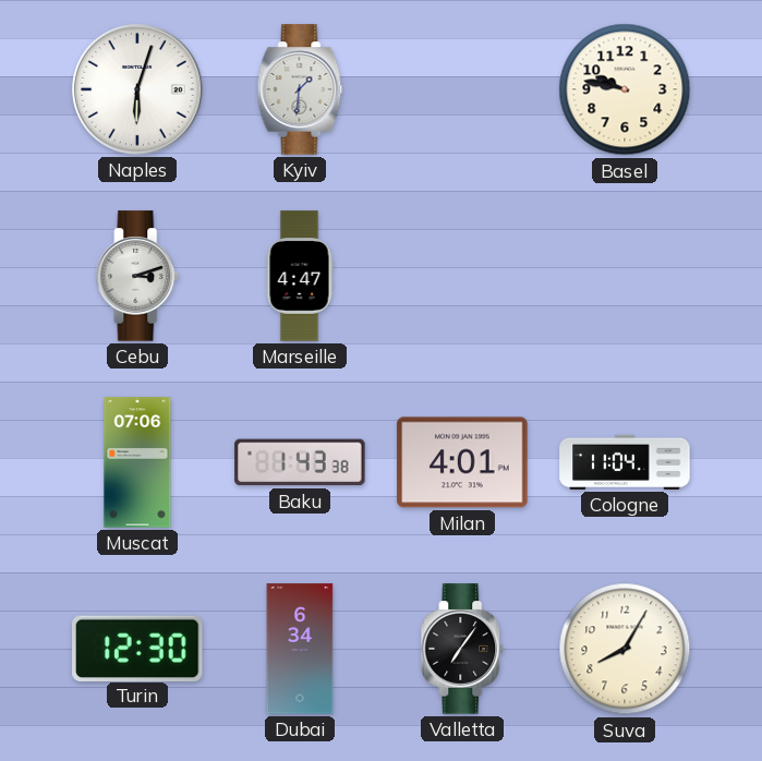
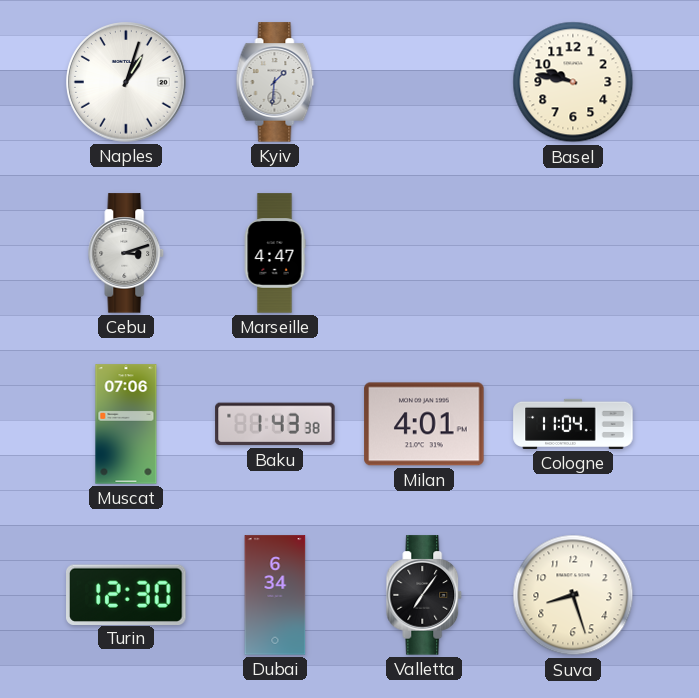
Naples: 6:03 -> 1:03
Suva: 8:05 -> 8:27
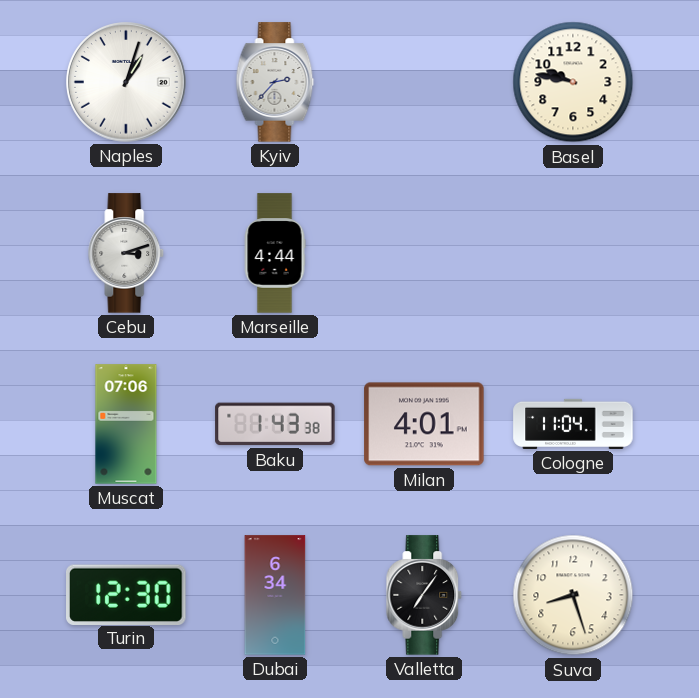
Kyiv: 1:31 -> 2:37
Marseille: 4:47 -> 4:44
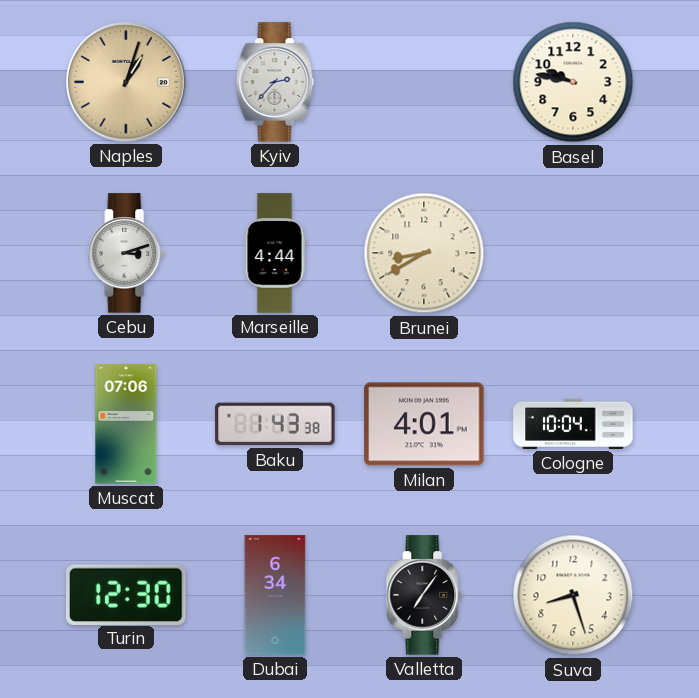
Naples dial: white -> champagne
Brunei: none -> 8:40
Cologne: 11:04 -> 10:04
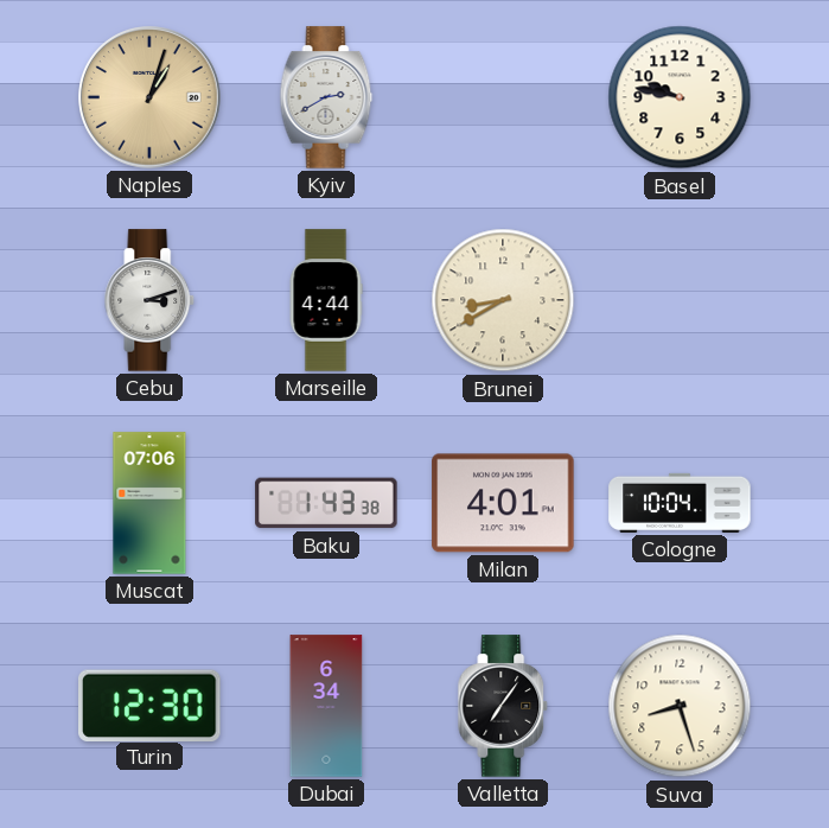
Kyiv: 2:37 -> 2:40
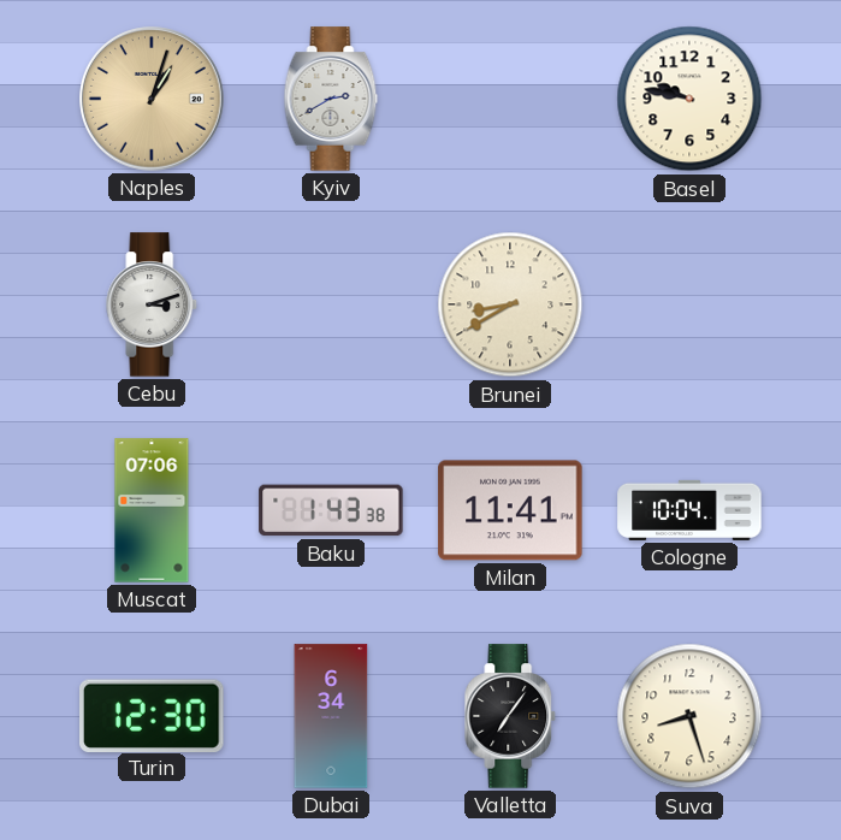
Marseille: 4:44 -> none
Milan: 4:01 -> 11:41
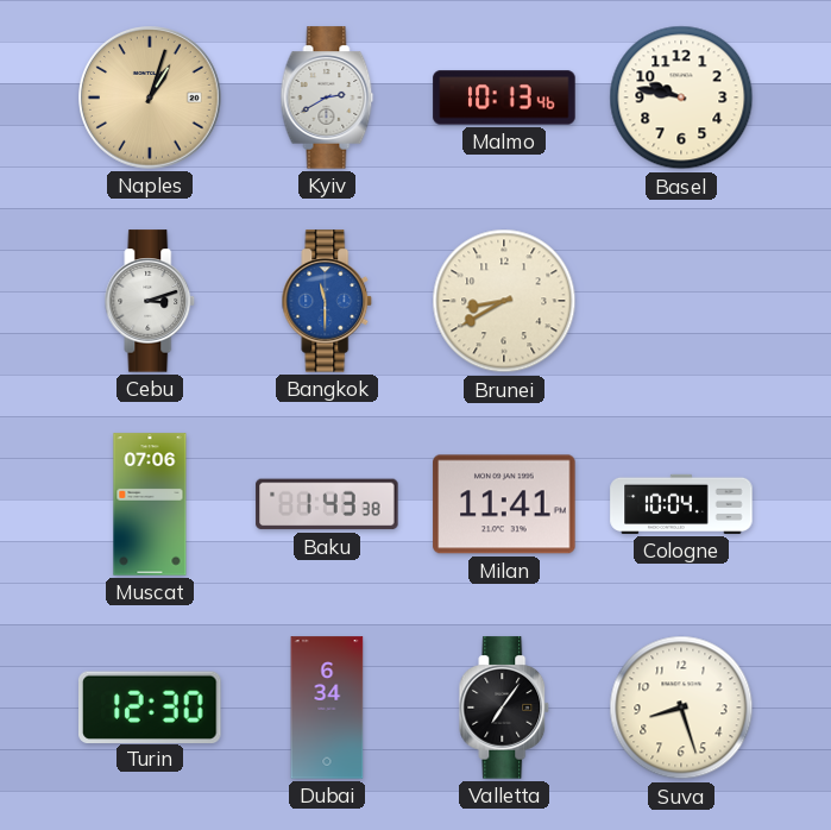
Malmo: none -> 10:13
Bangkok: none -> 11:30
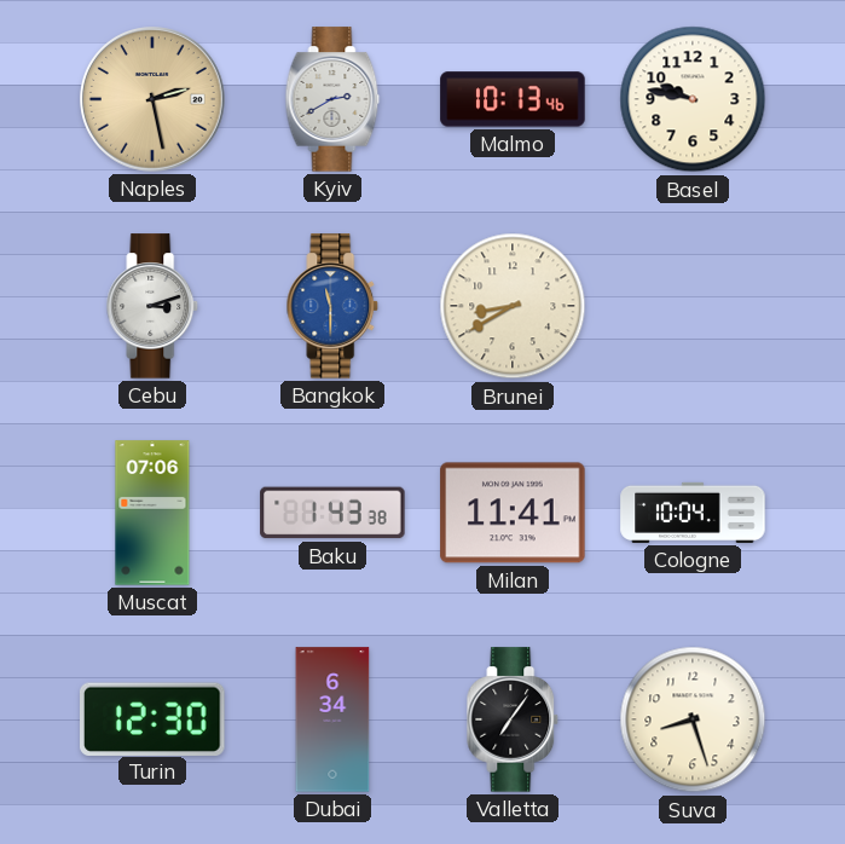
Naples: 1:03 -> 2:28
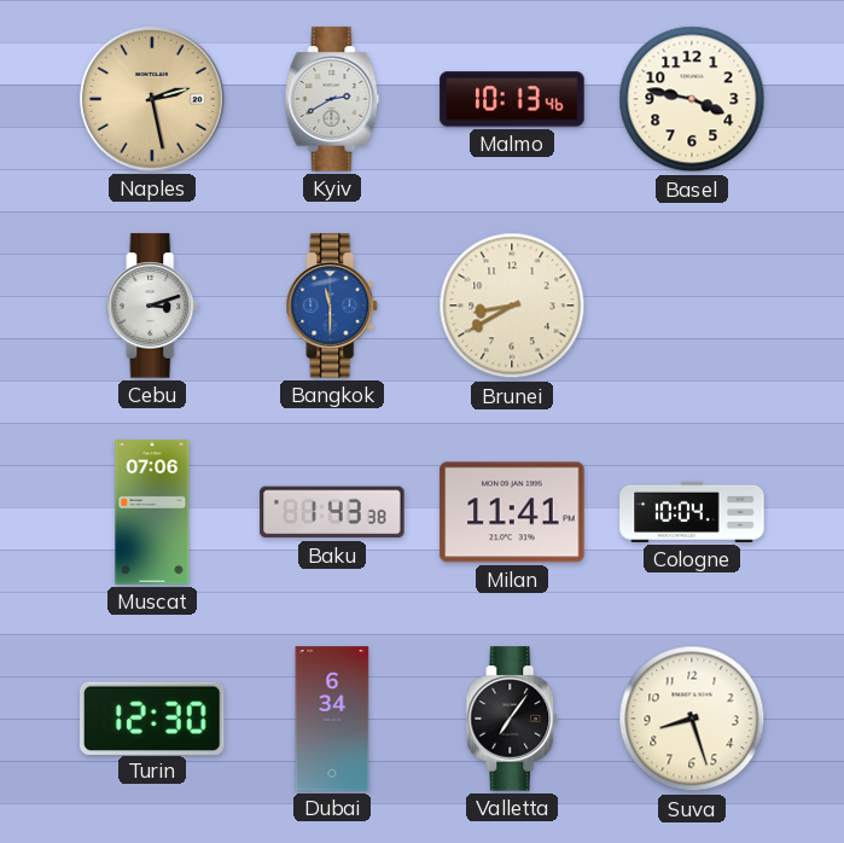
Basel: 9:47 -> 3:47
